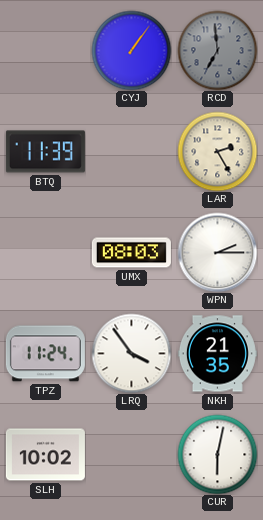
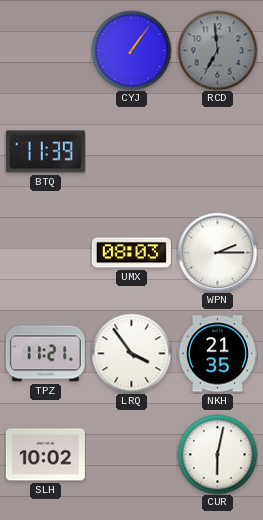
LAR: 2:25 -> none
TPZ: 11:24 -> 11:21
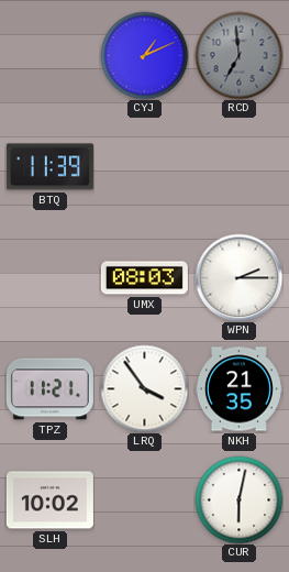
CYJ: 1:06 -> 1:11
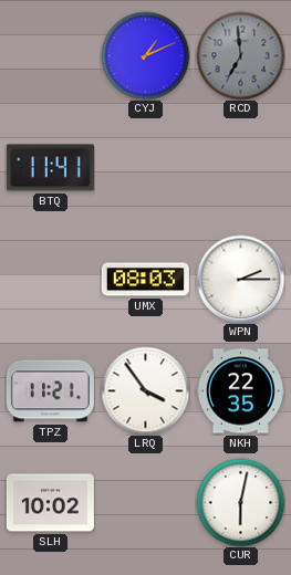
BTQ: 11:39 -> 11:41
NKH: 21:35 -> 22:35
